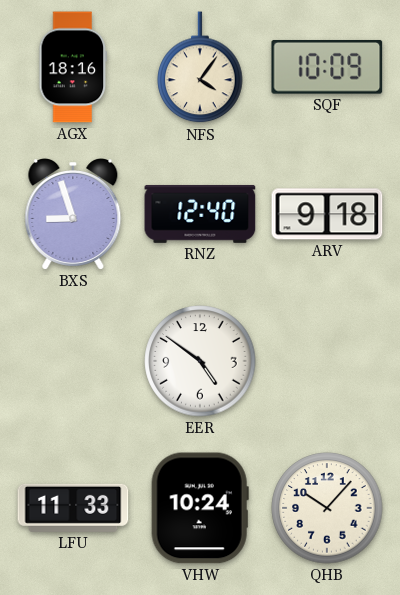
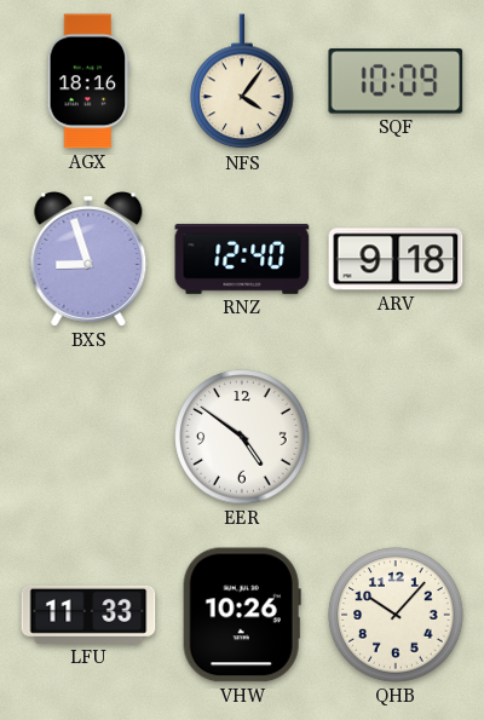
VHW: 10:24 -> 10:26
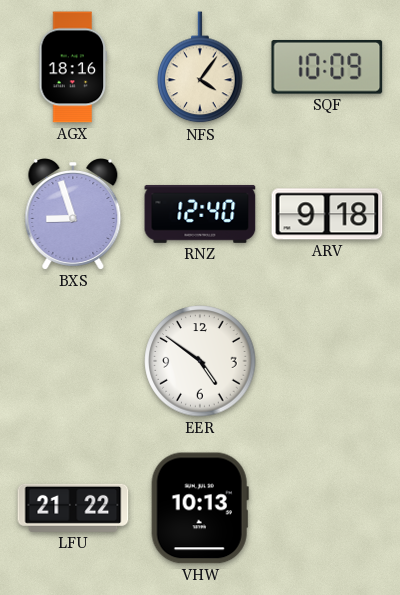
LFU: 11:33 -> 21:22
VHW: 10:26 -> 10:13
QHB: 10:07 -> none
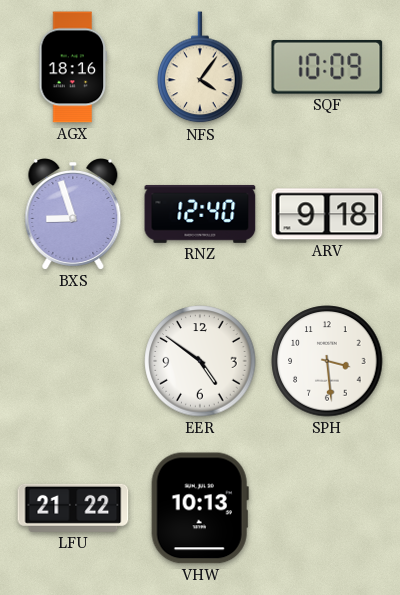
SPH: none -> 3:29
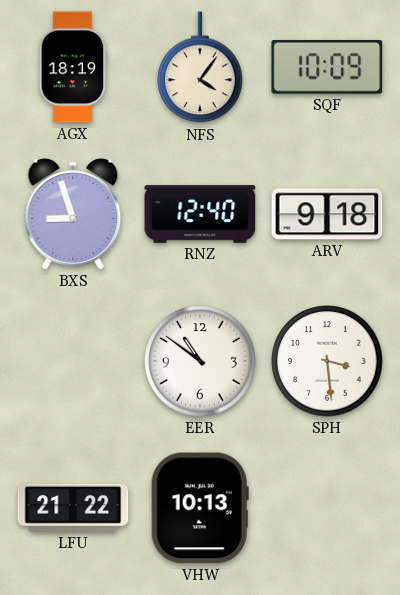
AGX: 18:16 -> 18:19
EER: 4:51 -> 10:51
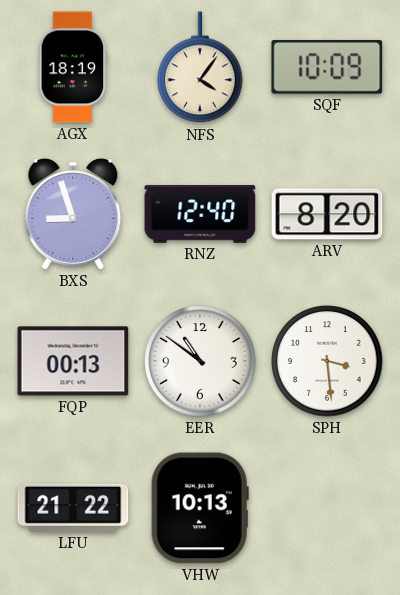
ARV: 9:18 -> 8:20
FQP: none -> 00:13
